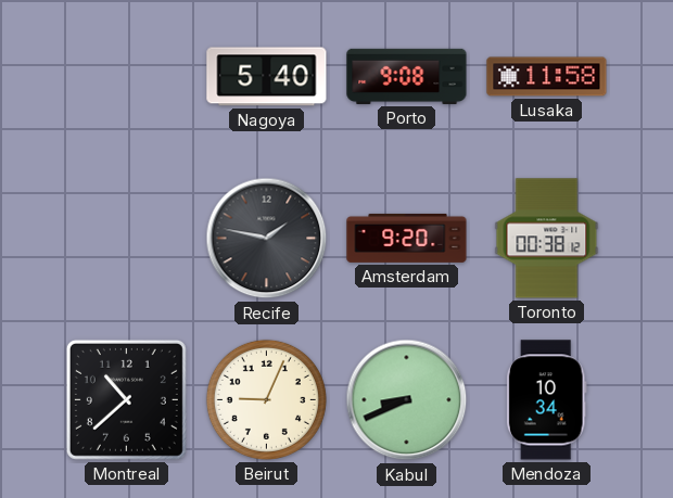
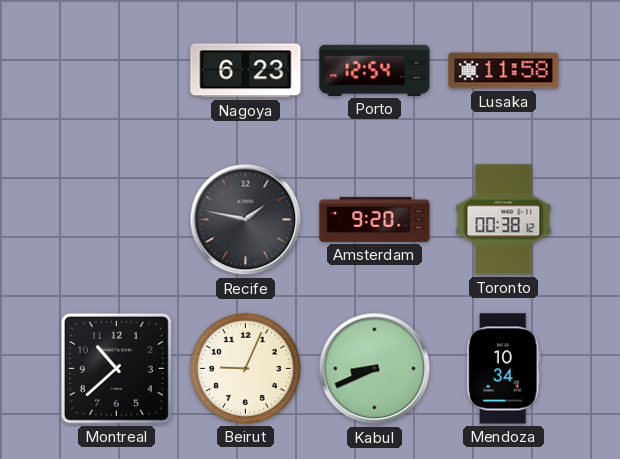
Nagoya: 5:40 -> 6:23
Porto: 9:08 -> 12:54
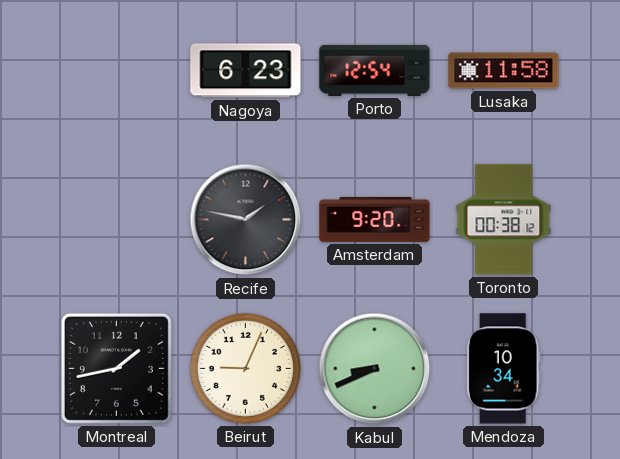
Montreal: 10:38 -> 1:43
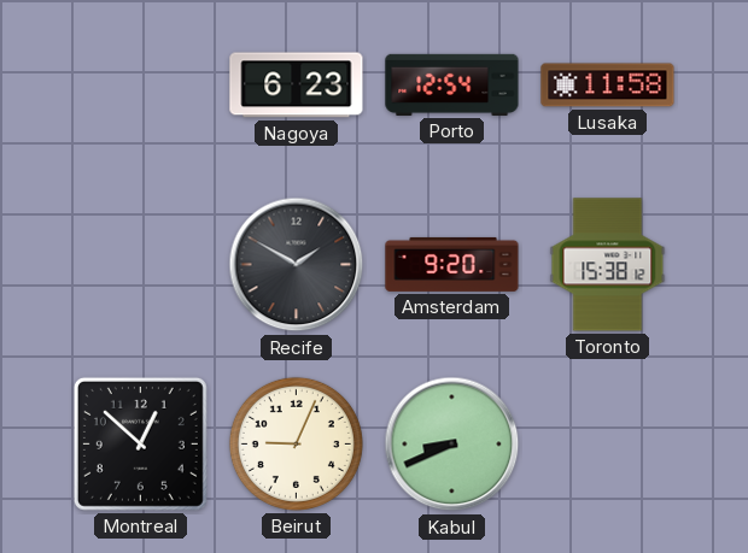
Recife: 1:47 -> 1:50
Toronto: 00:38 -> 15:38
Montreal: 1:43 -> 12:52
Mendoza: 10:34 -> none
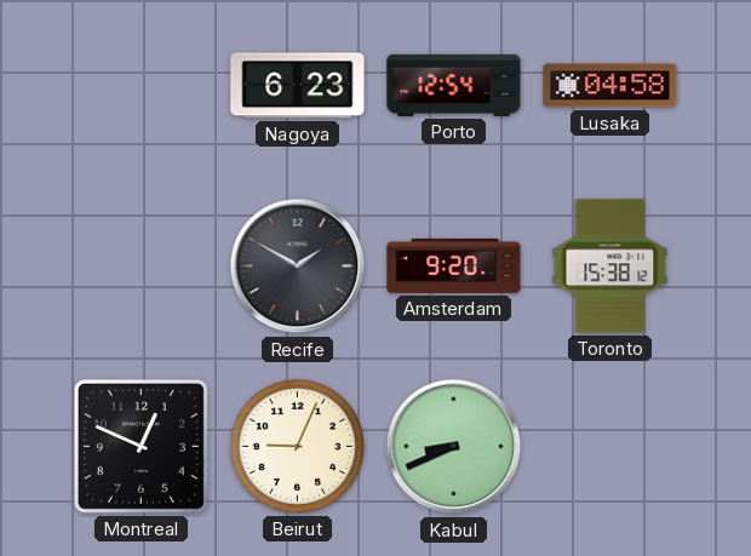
Lusaka: 11:58 -> 04:58
Montreal: 12:52 -> 12:49
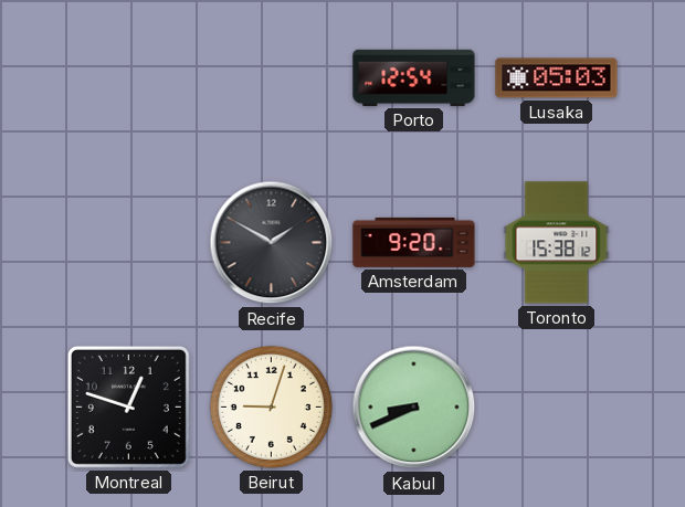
Nagoya: 6:23 -> none
Lusaka: 04:58 -> 05:03
Montreal: 12:49 -> 12:48
Beirut: 9:04 -> 9:03
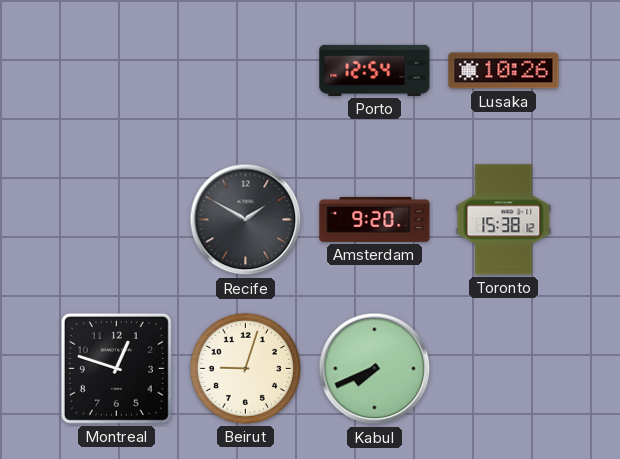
Lusaka: 05:03 -> 10:26
Kabul: 8:41 -> 7:41
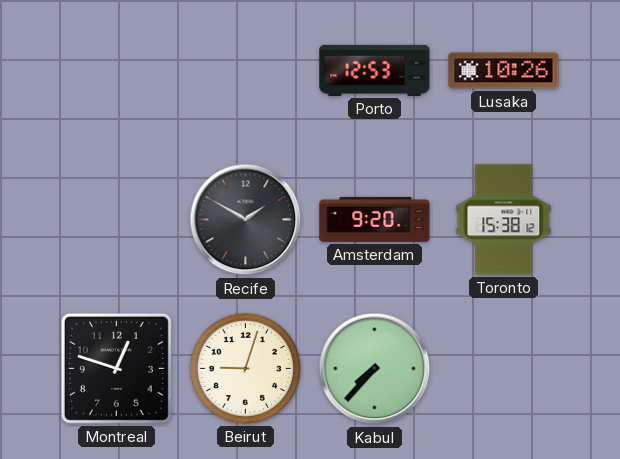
Porto: 12:54 -> 12:53
Kabul: 7:41 -> 7:37
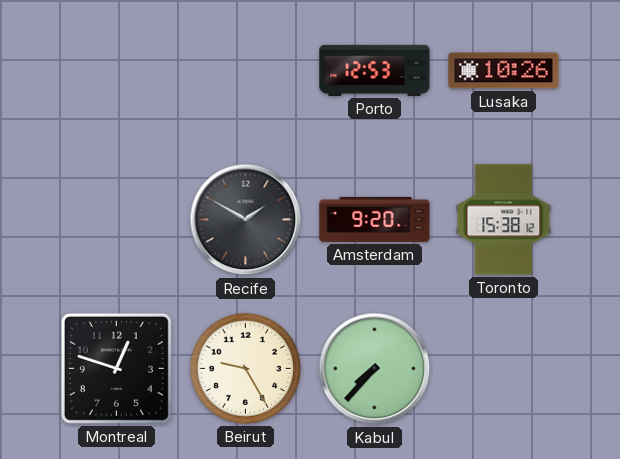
Beirut: 9:03 -> 9:25
